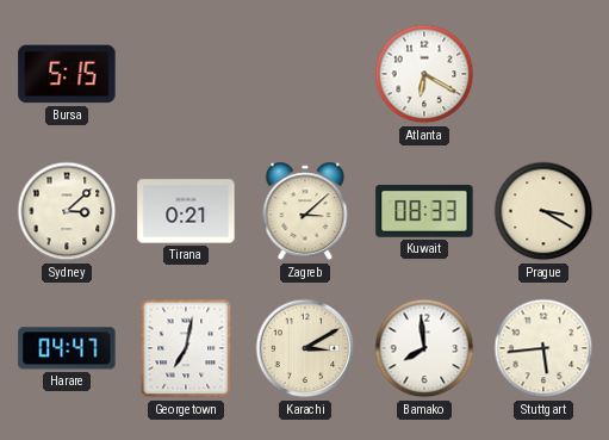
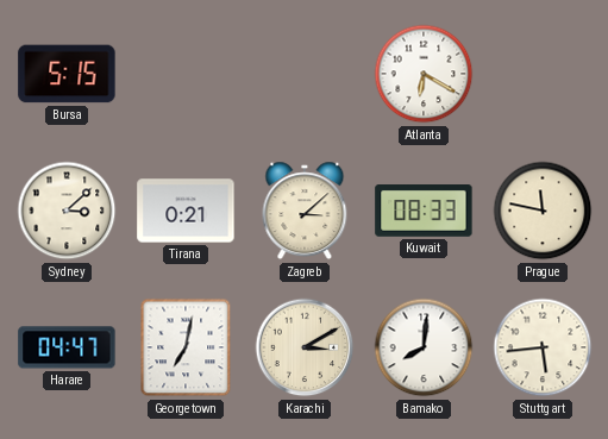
Prague: 3:20 -> 11:47
Bamako: 7:59 -> 8:01
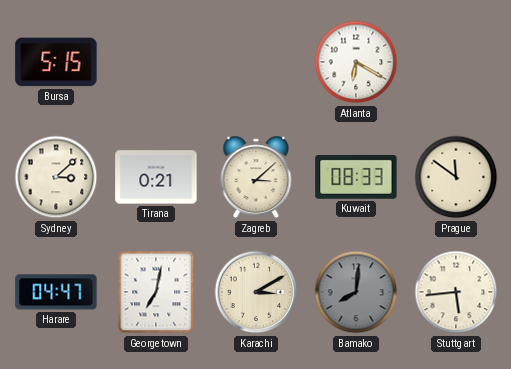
Prague: 11:47 -> 11:51
Bamako dial: white -> grey
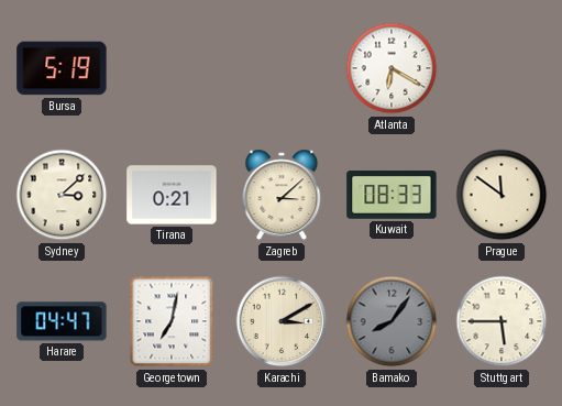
Bursa: 5:15 -> 5:19
Bamako: 8:01 -> 8:06
Stuttgart: 5:44 -> 5:45
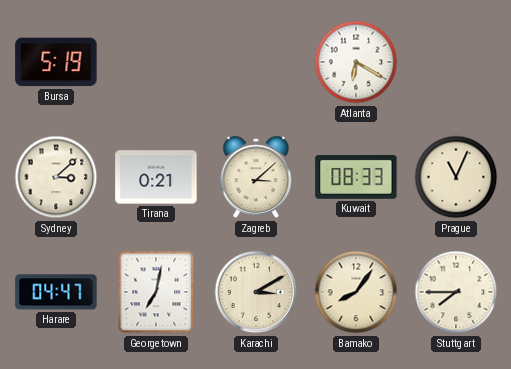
Prague: 11:51 -> 11:04
Bamako dial: grey -> cream
Stuttgart: 5:45 -> 7:45
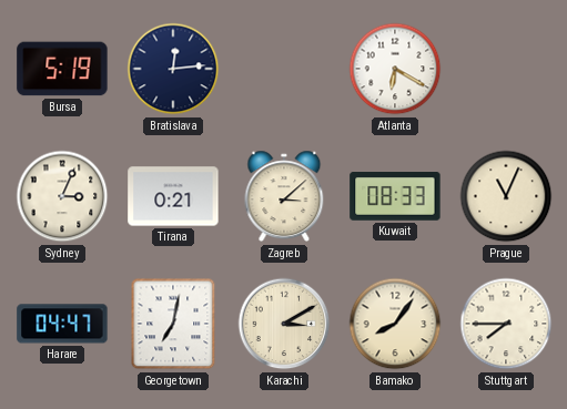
Bratislava: none -> 12:14
Sydney: 3:08 -> 3:04
